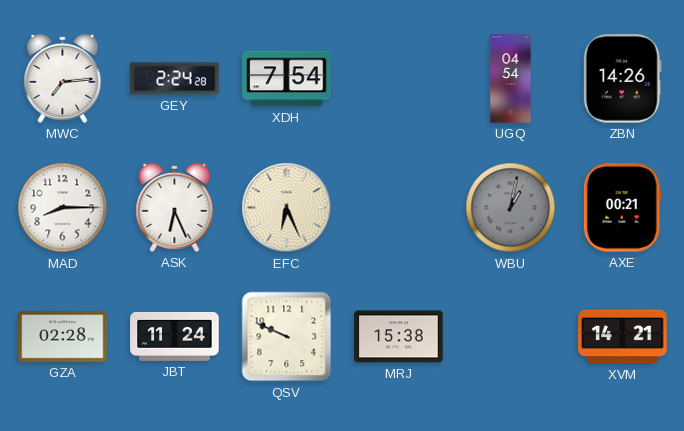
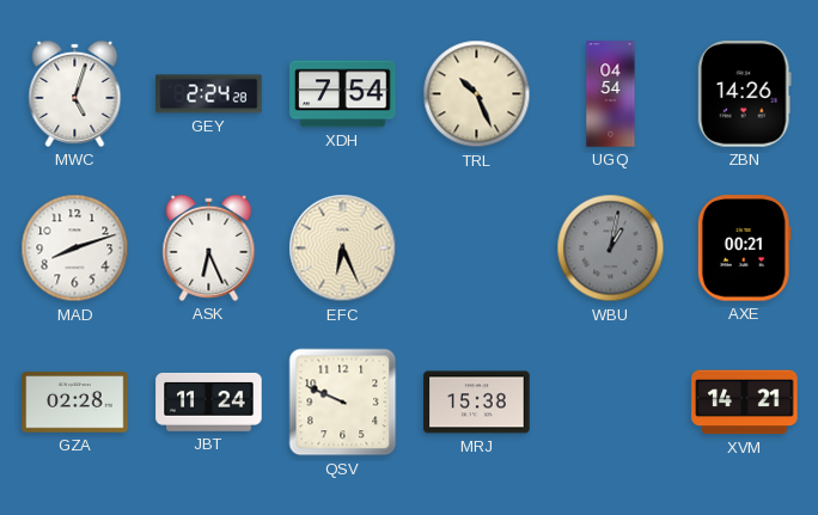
MWC: 7:14 -> 5:03
TRL: none -> 10:26
MAD: 8:15 -> 8:12
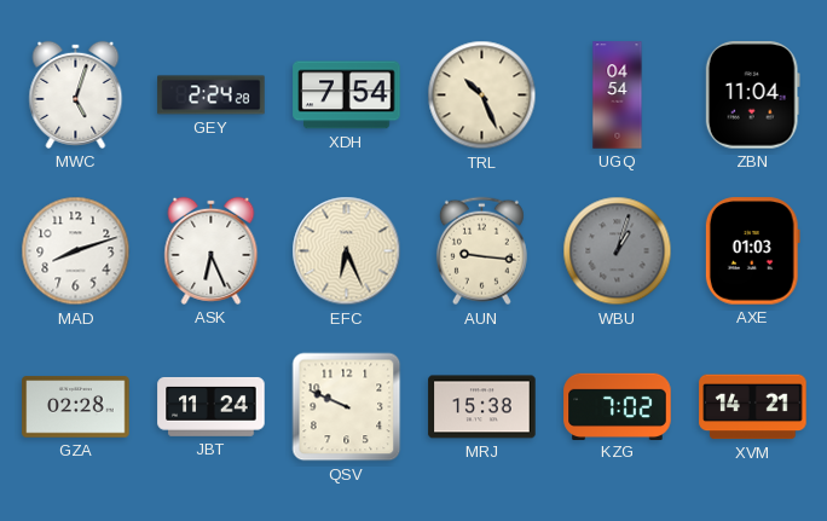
ZBN: 14:26 -> 11:04
AUN: none -> 9:16
WBU: 1:02 -> 1:03
AXE: 00:21 -> 01:03
KZG: none -> 7:02
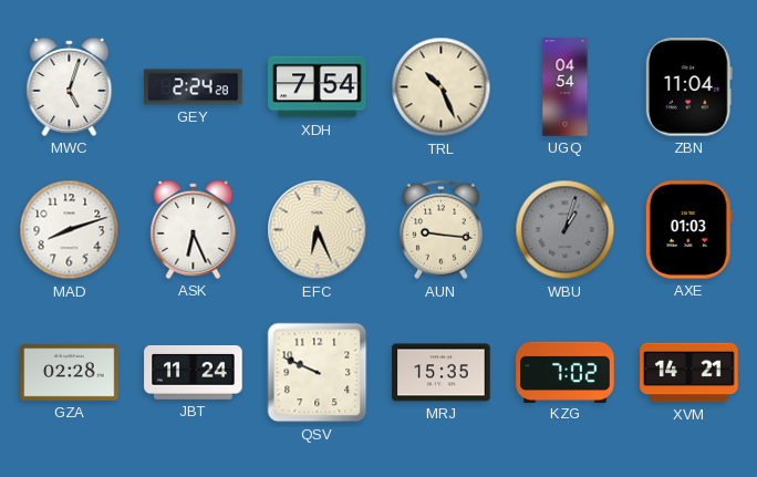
MRJ: 15:38 -> 15:35
